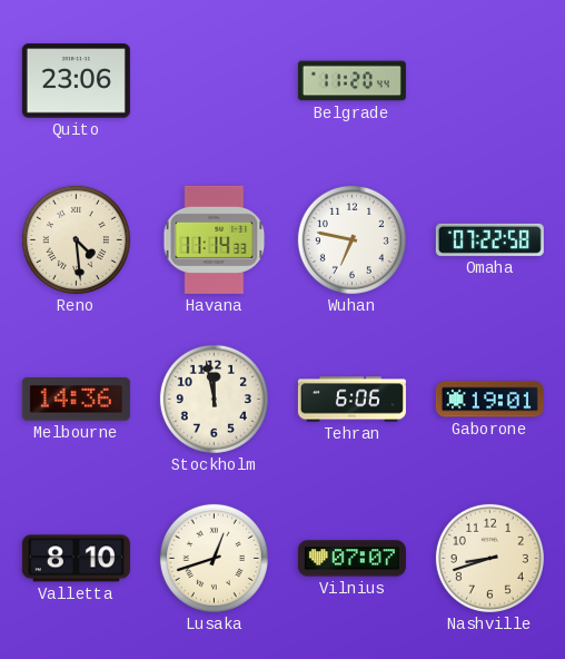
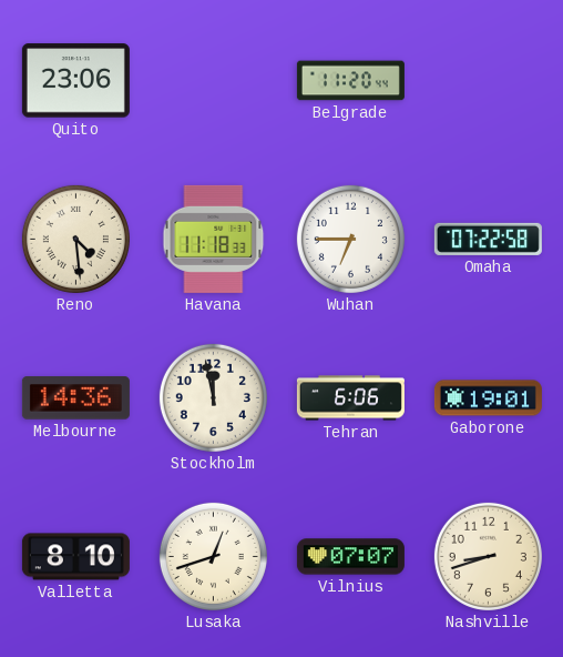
Havana: 11:14 -> 11:18
Wuhan: 6:47 -> 6:45
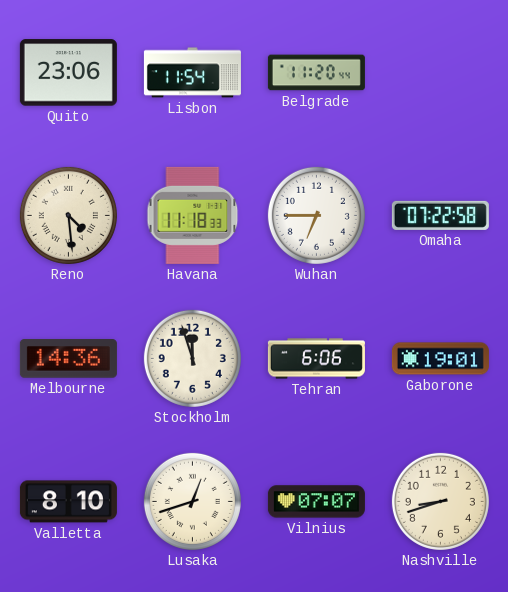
Lisbon: none -> 11:54
Stockholm: 11:58 -> 11:57
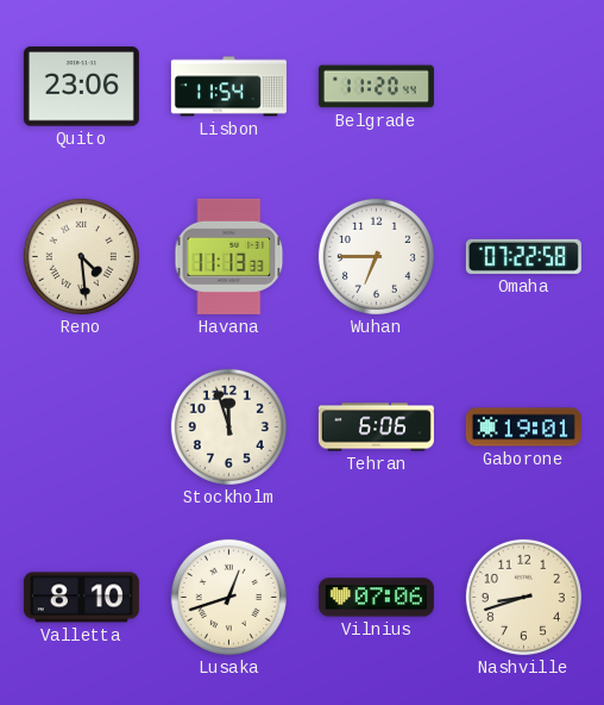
Havana: 11:18 -> 11:13
Melbourne: 14:36 -> none
Vilnius: 07:07 -> 07:06
